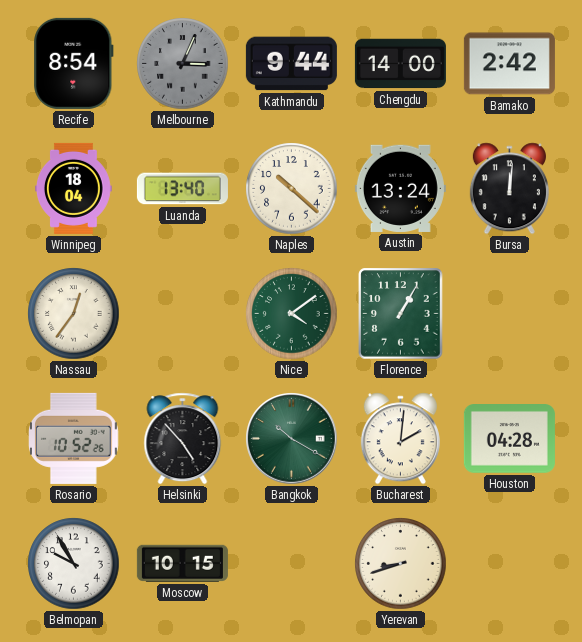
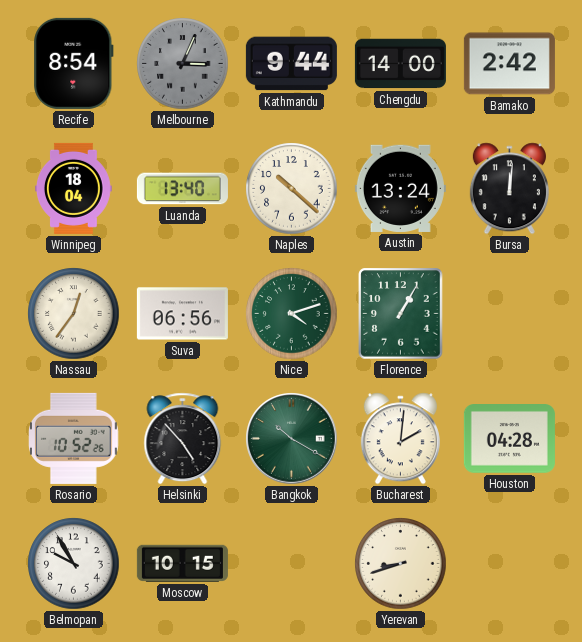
Suva: none -> 06:56
Nice: 4:09 -> 4:12
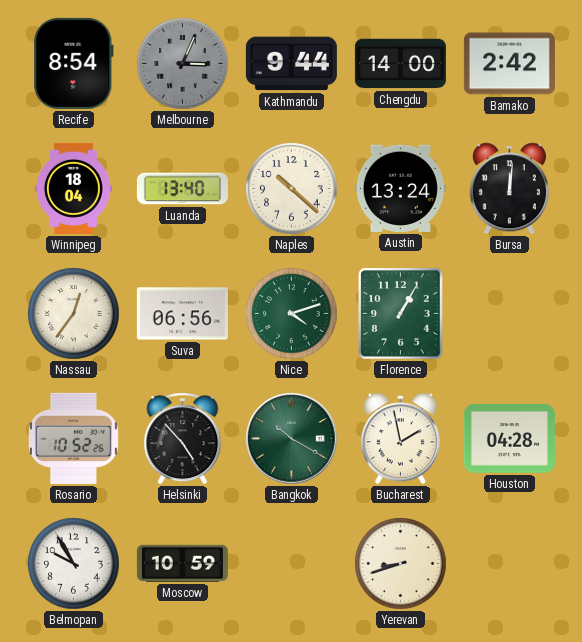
Bucharest: 2:01 -> 1:58
Moscow: 10:15 -> 10:59
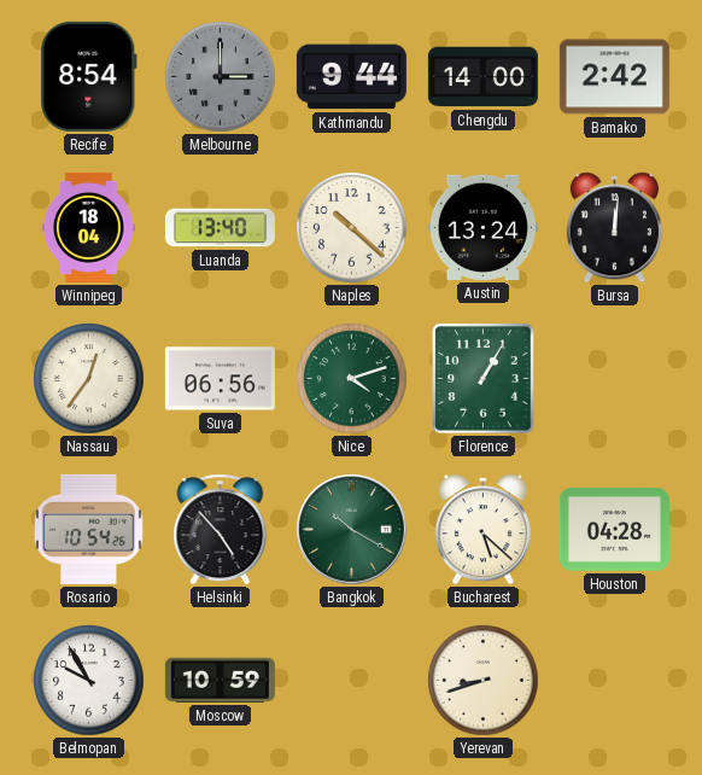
Melbourne: 3:04 -> 3:00
Rosario: 10:52 -> 10:54
Bucharest: 1:58 -> 5:22
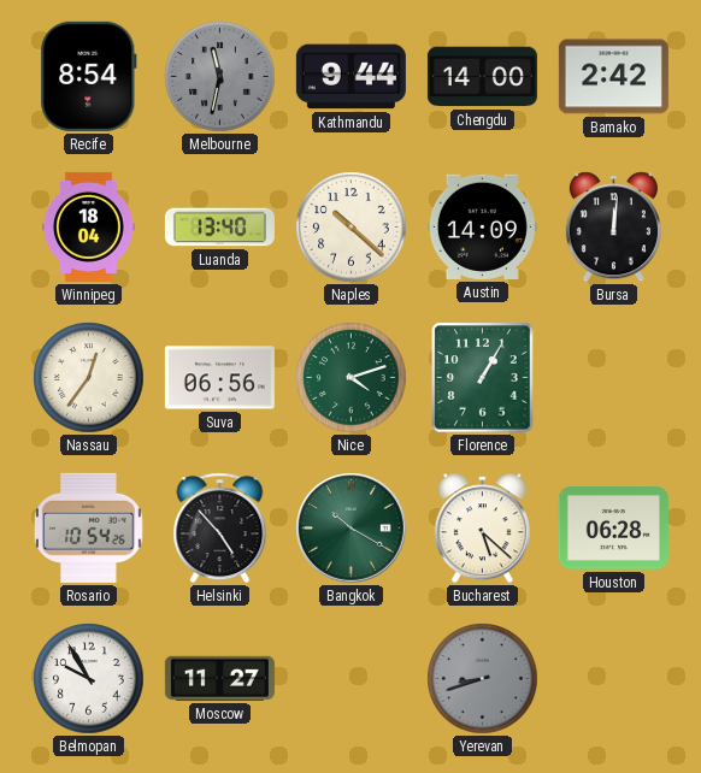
Melbourne: 3:00 -> 11:32
Austin: 13:24 -> 14:09
Houston: 04:28 -> 06:28
Moscow: 10:59 -> 11:27
Yerevan dial: cream -> grey
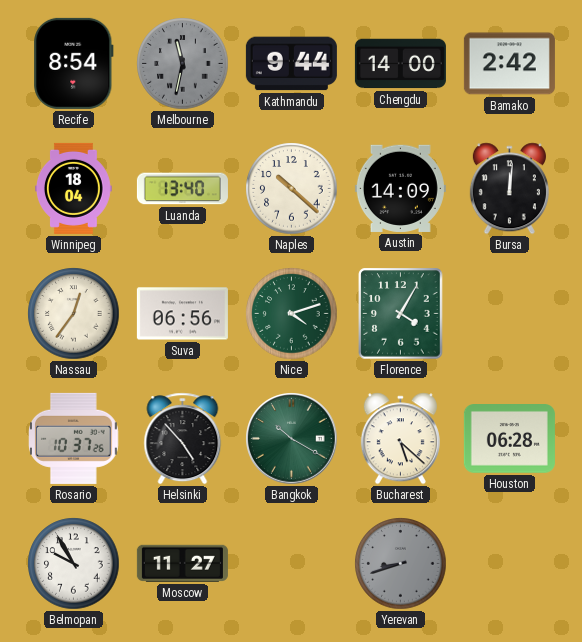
Florence: 1:05 -> 4:05
Rosario: 10:54 -> 10:37
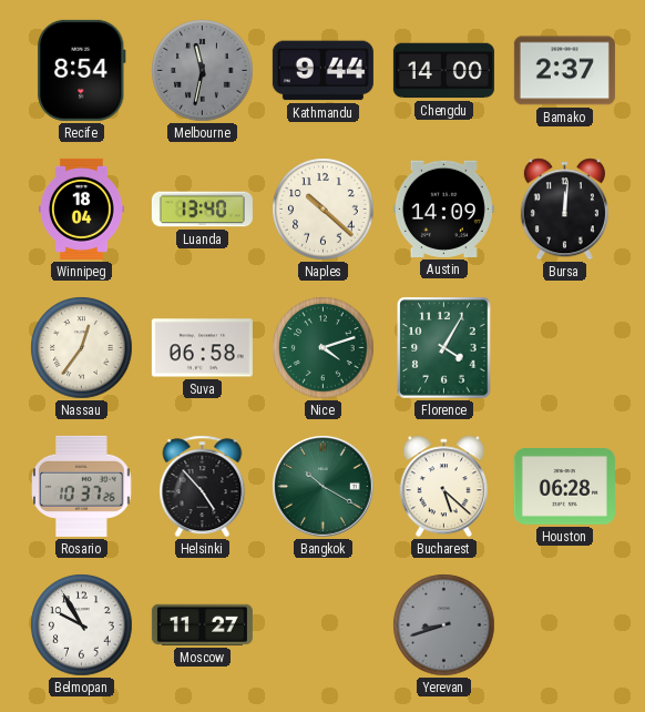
Bamako: 2:42 -> 2:37
Suva: 06:56 -> 06:58
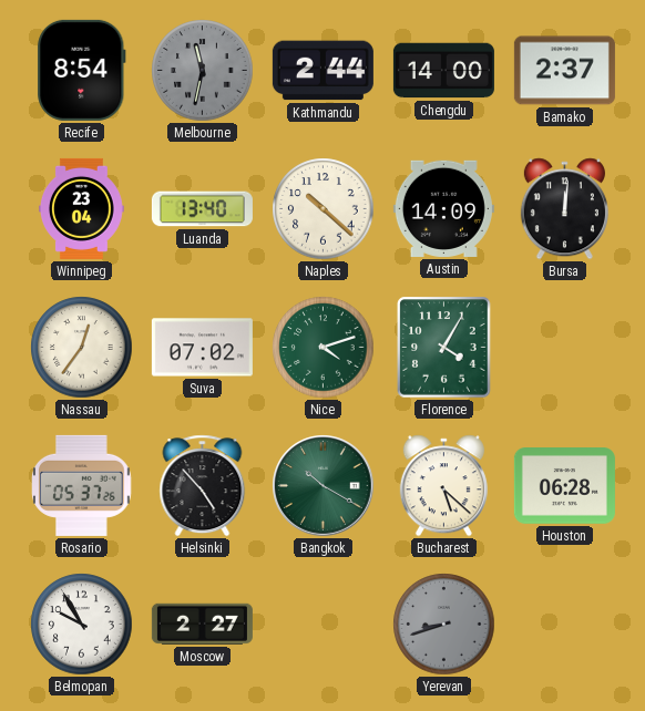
Kathmandu: 9:44 -> 2:44
Winnipeg: 18:04 -> 23:04
Suva: 06:58 -> 07:02
Rosario: 10:37 -> 05:37
Moscow: 11:27 -> 2:27
